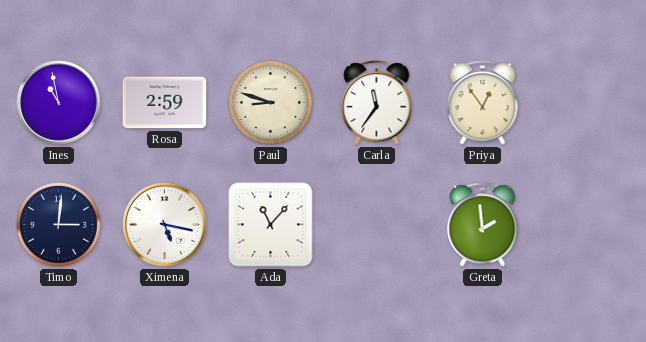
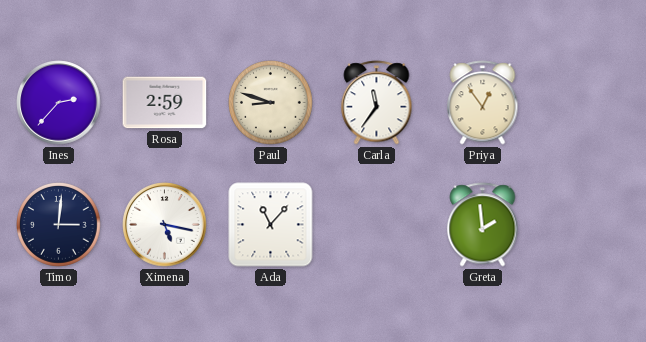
Ines: 10:58 -> 2:37
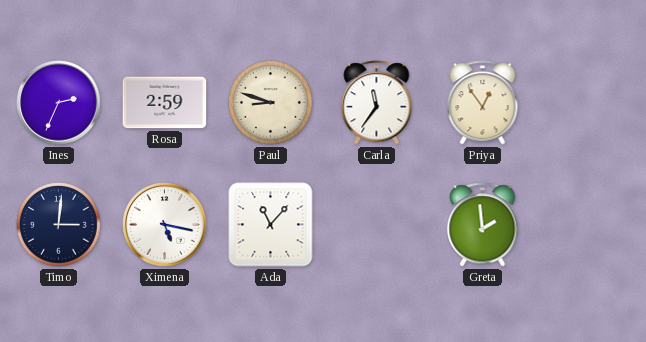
Ines: 2:37 -> 2:34
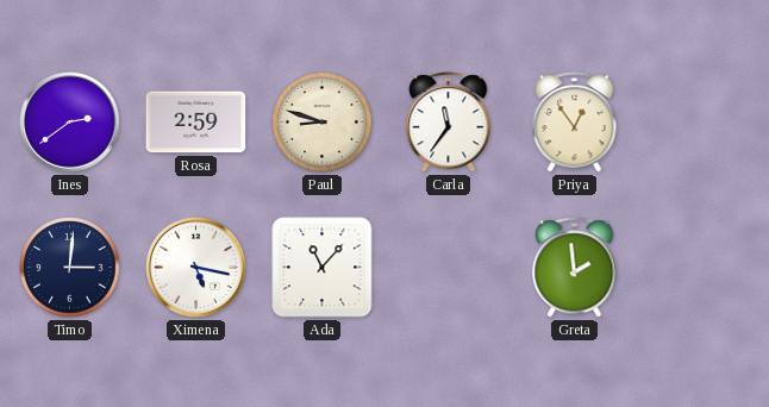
Ines: 2:34 -> 2:39
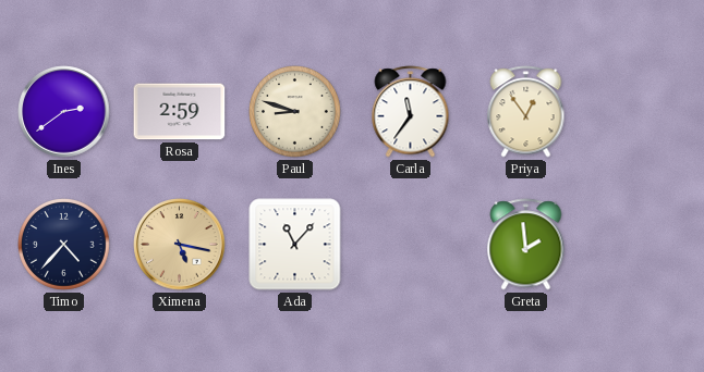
Timo: 3:01 -> 4:37
Ximena dial: white -> champagne
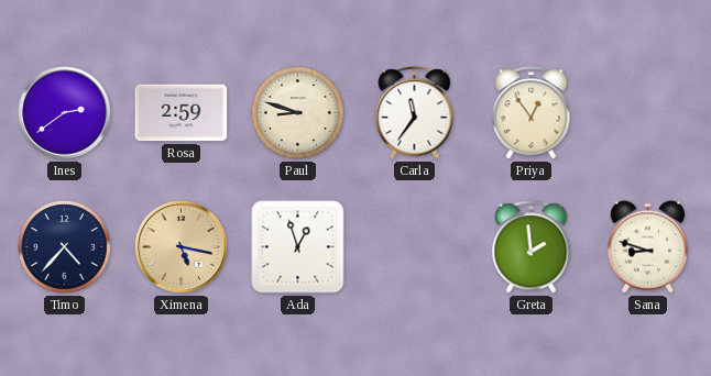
Ada: 11:07 -> 12:57
Sana: none -> 8:48
